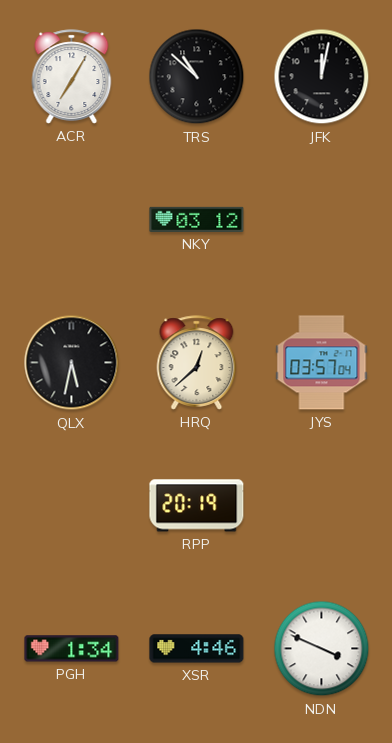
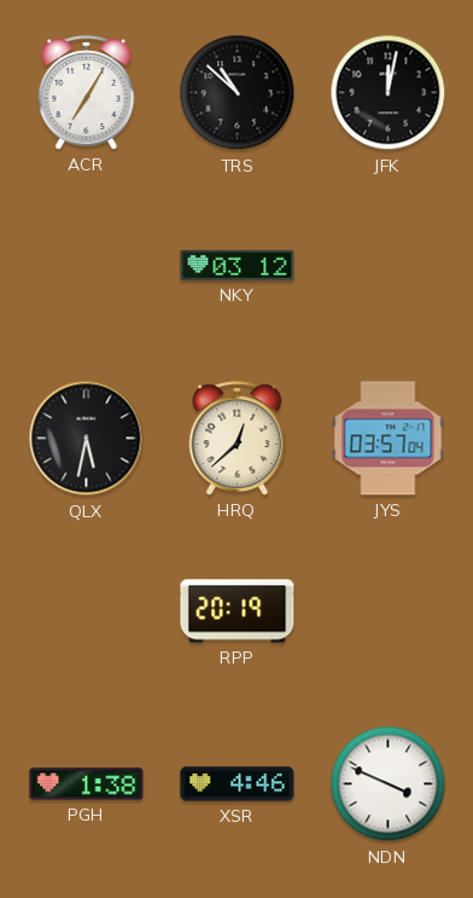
PGH: 1:34 -> 1:38
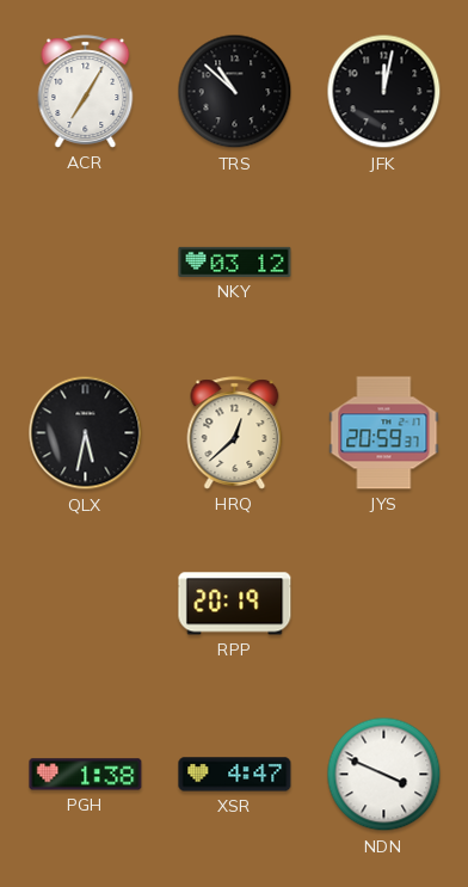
JYS: 03:57 -> 20:59
XSR: 4:46 -> 4:47
